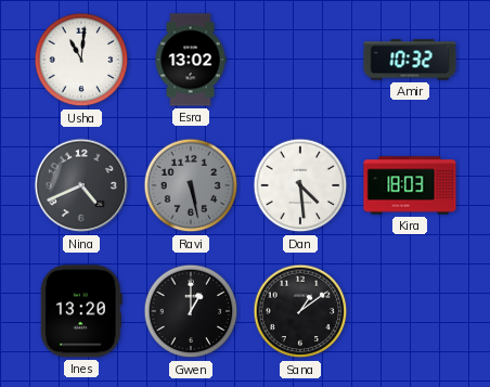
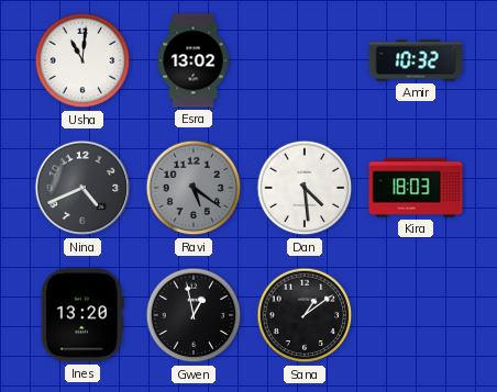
Ravi: 5:28 -> 5:21
Gwen: 1:00 -> 12:58
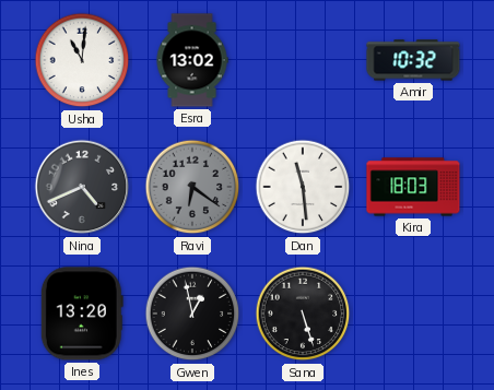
Ravi: 5:21 -> 6:21
Dan: 4:29 -> 11:29
Sana: 1:09 -> 5:27
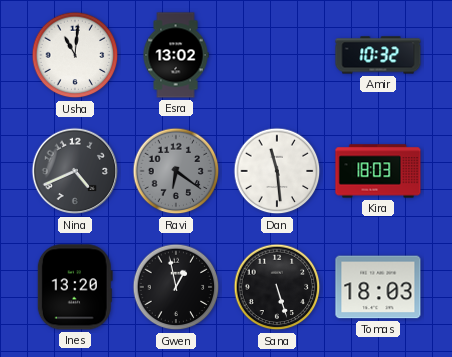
Tomas: none -> 18:03
